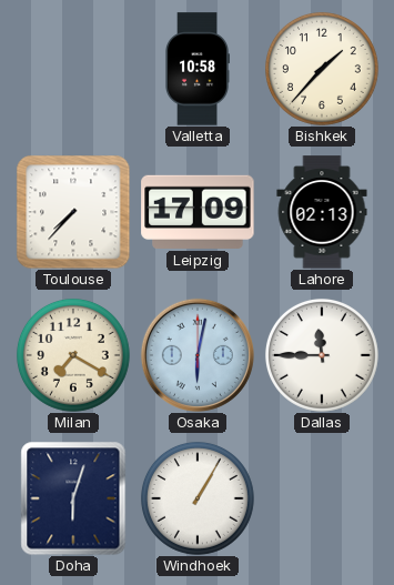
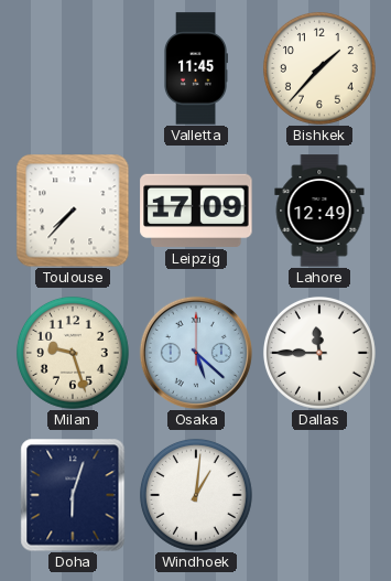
Valletta: 10:58 -> 11:45
Lahore: 02:13 -> 12:49
Milan: 7:20 -> 9:27
Osaka: 6:02 -> 5:22
Windhoek: 1:05 -> 1:01
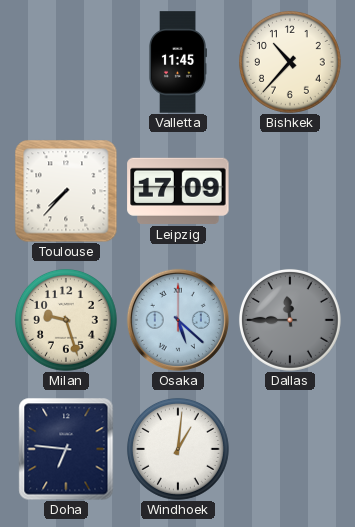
Bishkek: 1:37 -> 10:37
Lahore: 12:49 -> none
Dallas dial: white -> grey
Doha: 6:03 -> 6:46
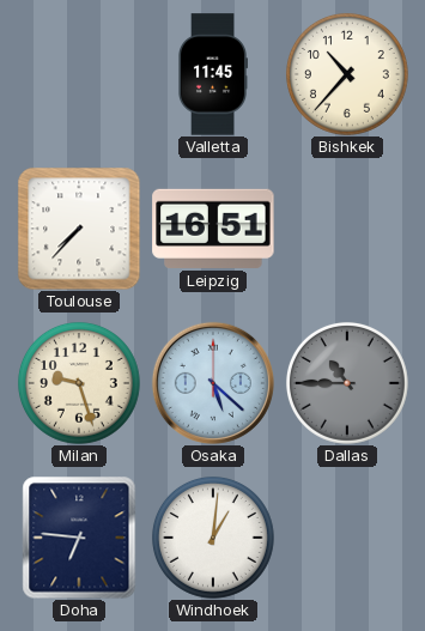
Leipzig: 17:09 -> 16:51
Dallas: 11:45 -> 10:45
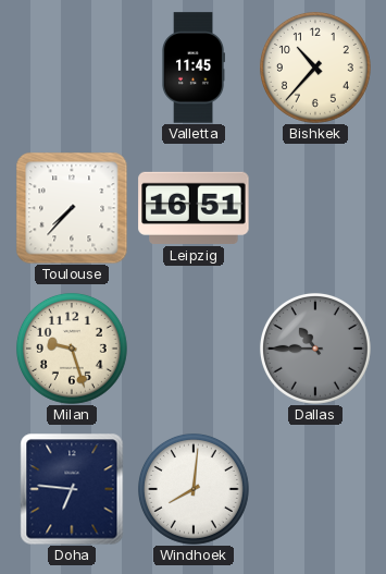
Osaka: 5:22 -> none
Windhoek: 1:01 -> 8:01
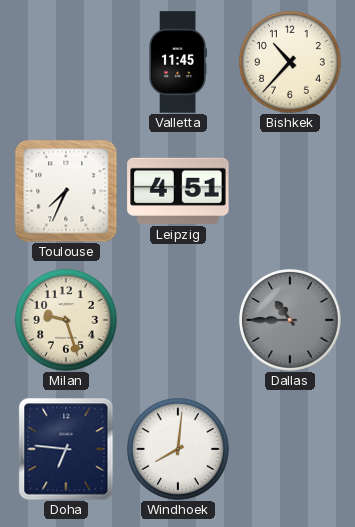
Toulouse: 7:37 -> 7:34
Leipzig: 16:51 -> 4:51
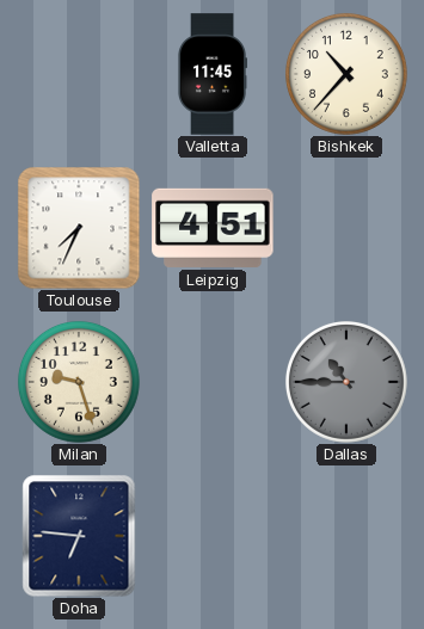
Windhoek: 8:01 -> none
